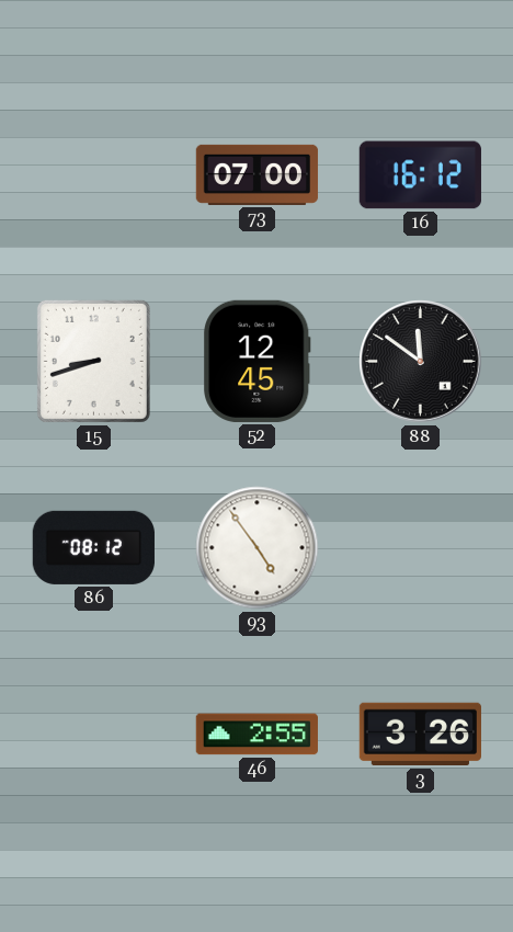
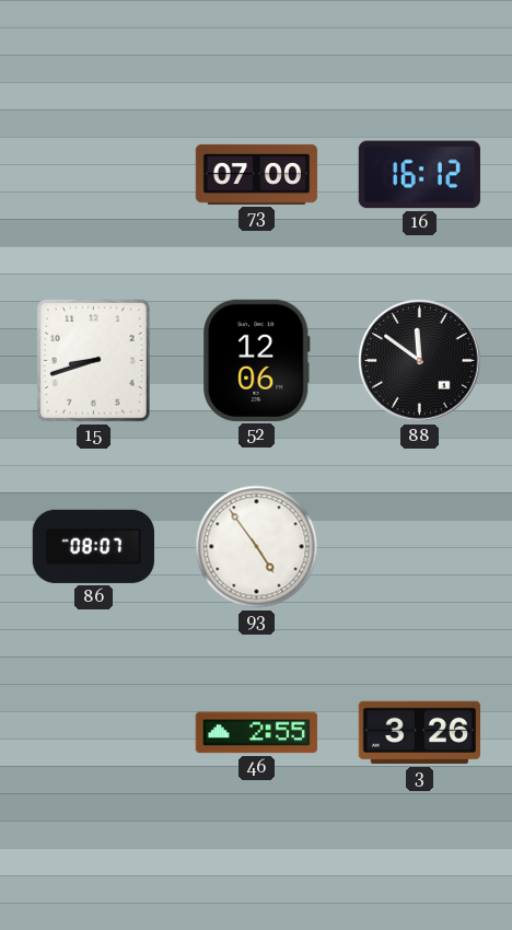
52: 12:45 -> 12:06
86: 08:12 -> 08:07
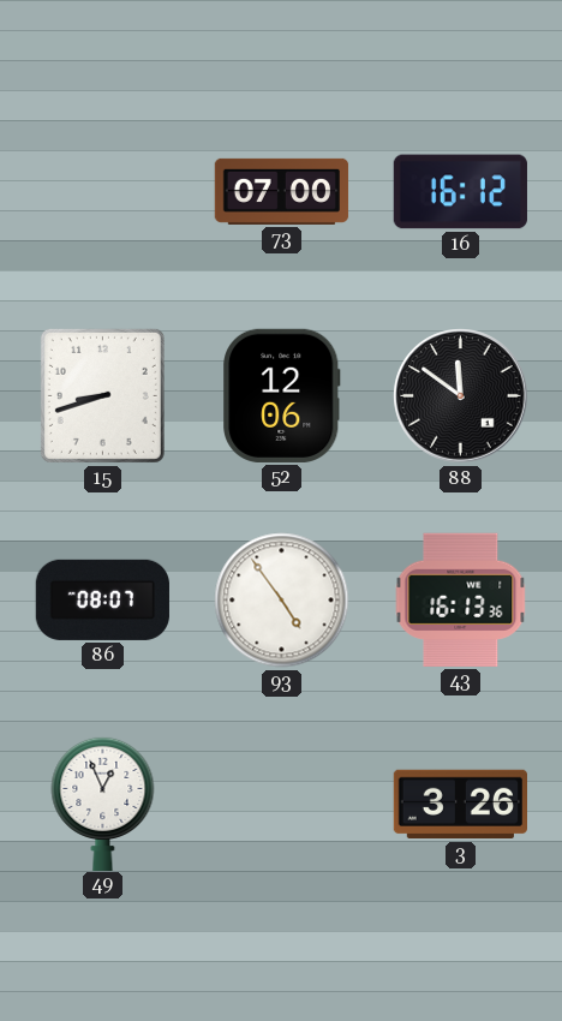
43: none -> 16:13
49: none -> 12:56
46: 2:55 -> none
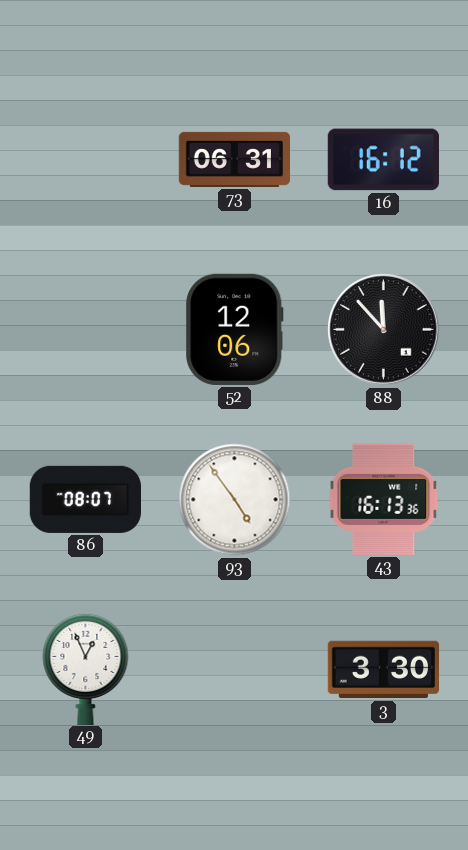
73: 07:00 -> 06:31
15: 8:42 -> none
88: 11:51 -> 11:53
3: 3:26 -> 3:30
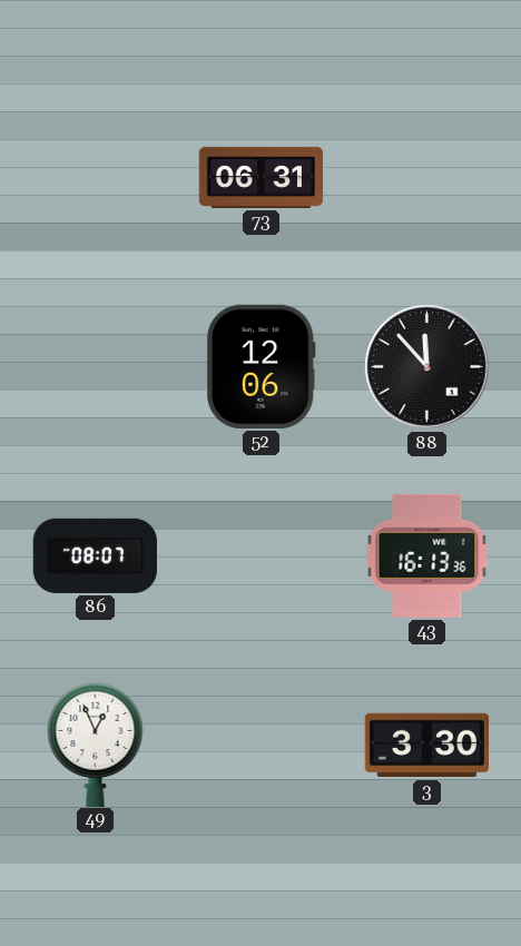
16: 16:12 -> none
93: 4:54 -> none
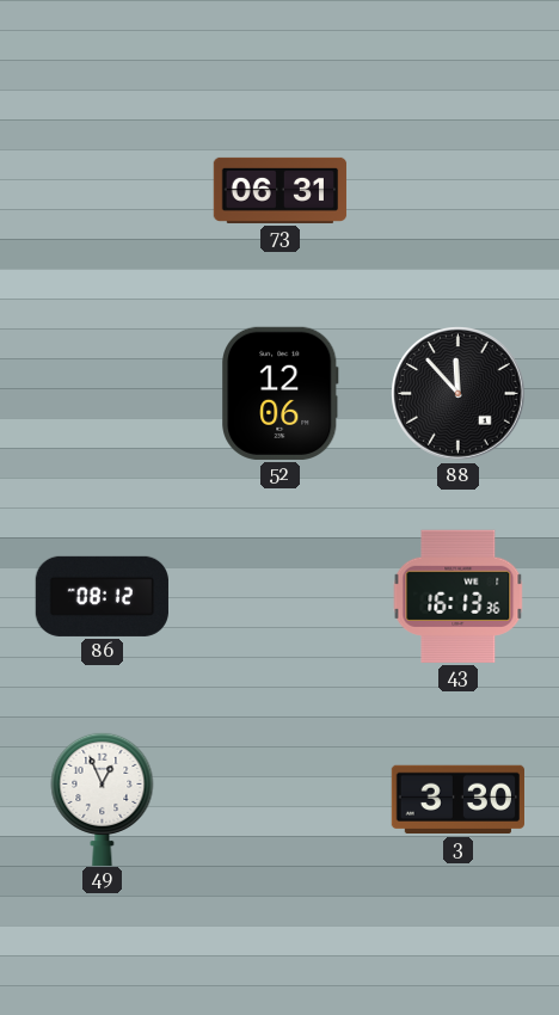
86: 08:07 -> 08:12
